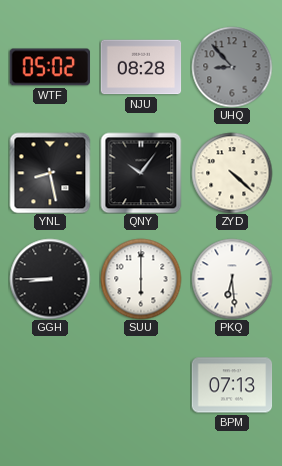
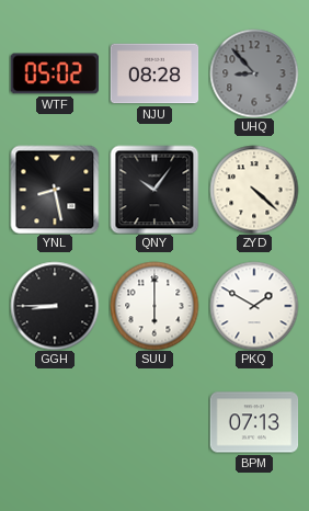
PKQ: 6:29 -> 1:50
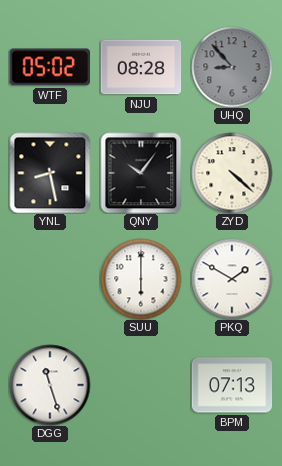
GGH: 8:45 -> none
DGG: none -> 11:27
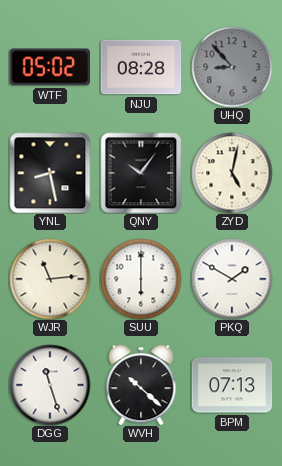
ZYD: 4:22 -> 5:02
WJR: none -> 11:14
WVH: none -> 10:22
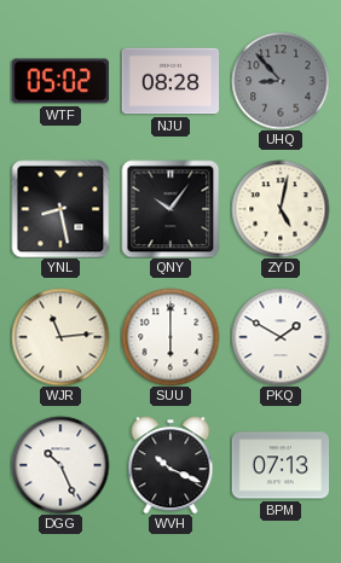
DGG: 11:27 -> 10:26
WVH: 10:22 -> 10:19
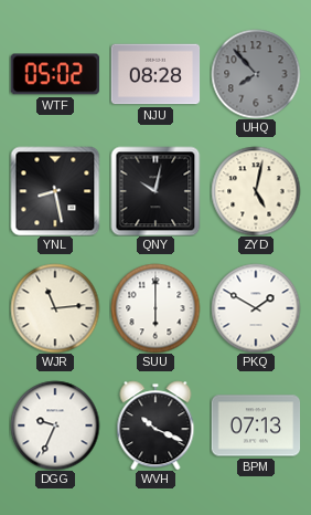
UHQ: 8:53 -> 7:53
QNY: 10:06 -> 10:02
DGG: 10:26 -> 9:34
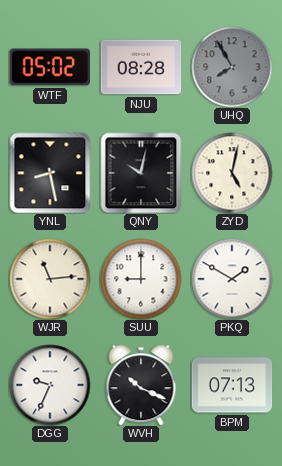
UHQ: 7:53 -> 7:55
SUU: 6:00 -> 9:00
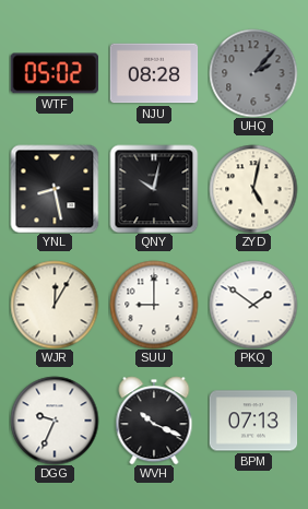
UHQ: 7:55 -> 2:07
WJR: 11:14 -> 12:05
PKQ: 1:50 -> 1:51
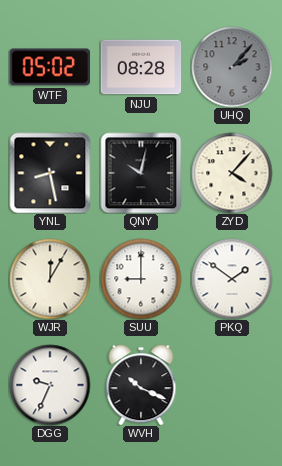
ZYD: 5:02 -> 4:07
BPM: 07:13 -> none
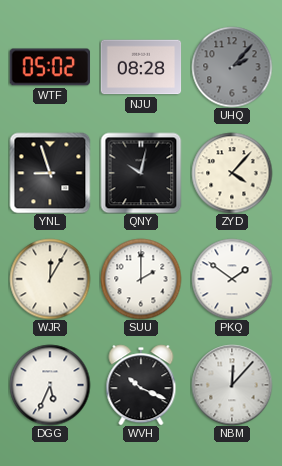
YNL: 8:28 -> 8:57
SUU: 9:00 -> 2:00
DGG: 9:34 -> 5:34
NBM: none -> 12:07
